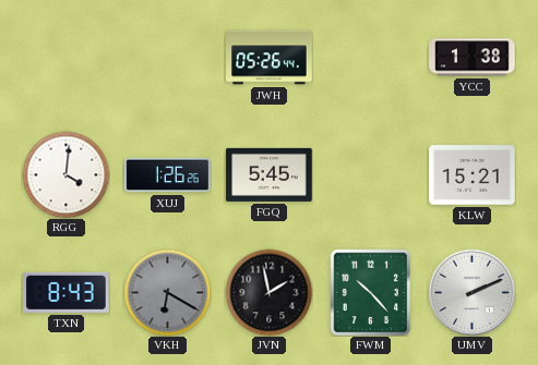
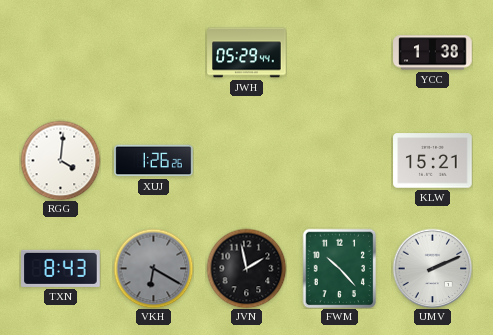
JWH: 05:26 -> 05:29
FGQ: 5:45 -> none
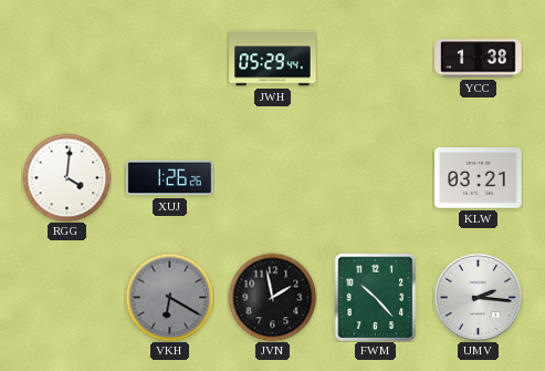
KLW: 15:21 -> 03:21
TXN: 8:43 -> none
UMV: 2:11 -> 2:16
